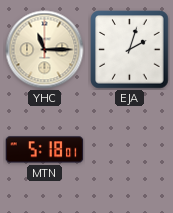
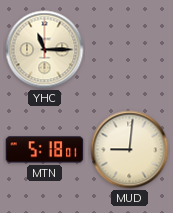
EJA: 2:03 -> none
MUD: none -> 9:01
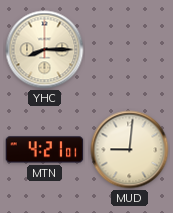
YHC: 11:15 -> 8:15
MTN: 5:18 -> 4:21
